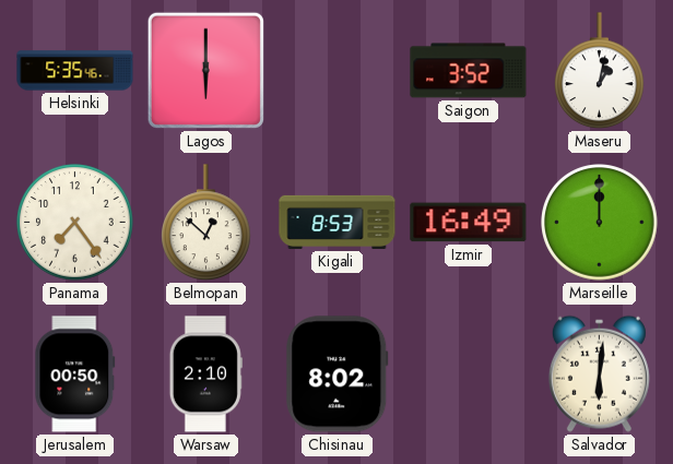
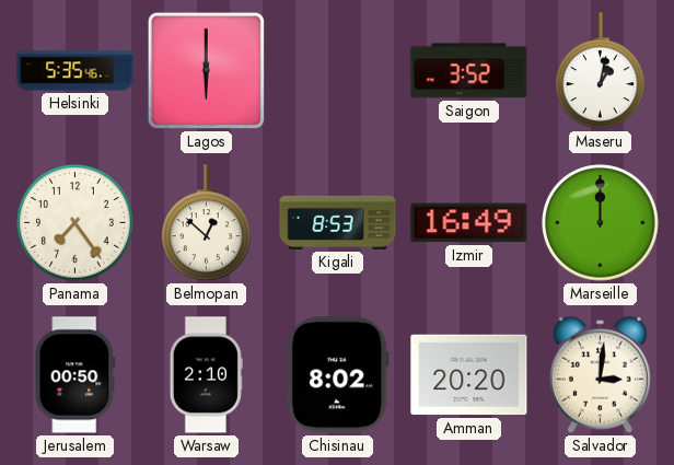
Amman: none -> 20:20
Salvador: 6:01 -> 3:01
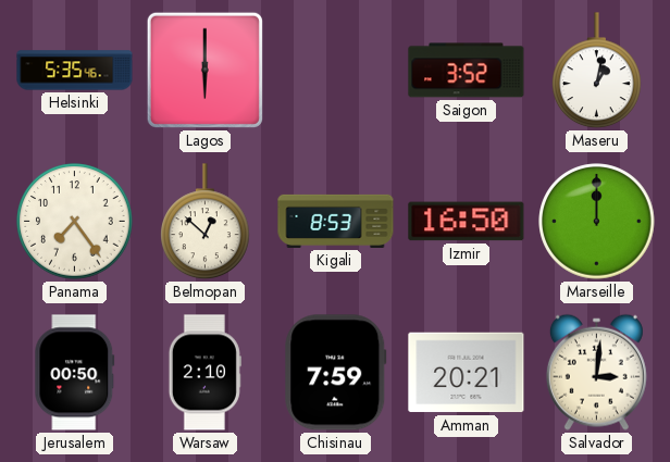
Izmir: 16:49 -> 16:50
Chisinau: 8:02 -> 7:59
Amman: 20:20 -> 20:21
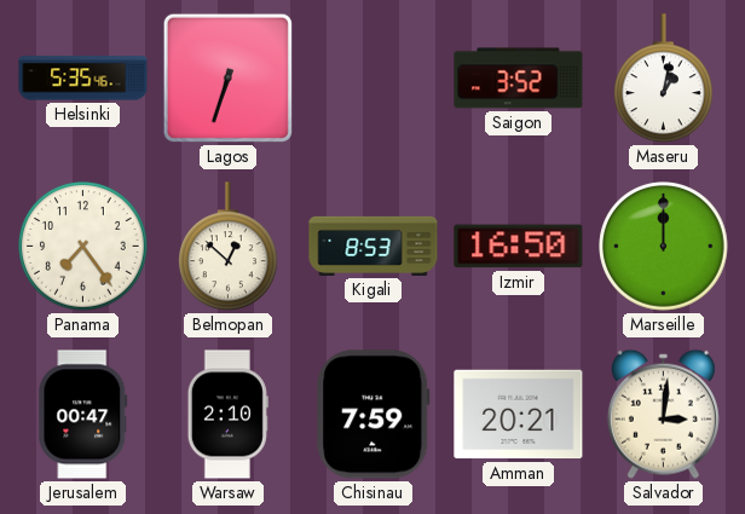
Lagos: 6:00 -> 6:33
Jerusalem: 00:50 -> 00:47
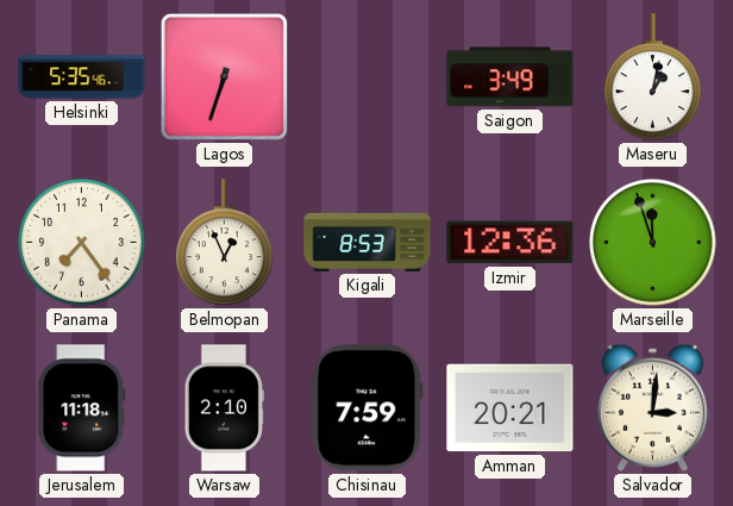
Saigon: 3:52 -> 3:49
Belmopan: 12:52 -> 12:56
Izmir: 16:50 -> 12:36
Marseille: 12:00 -> 11:57
Jerusalem: 00:47 -> 11:18
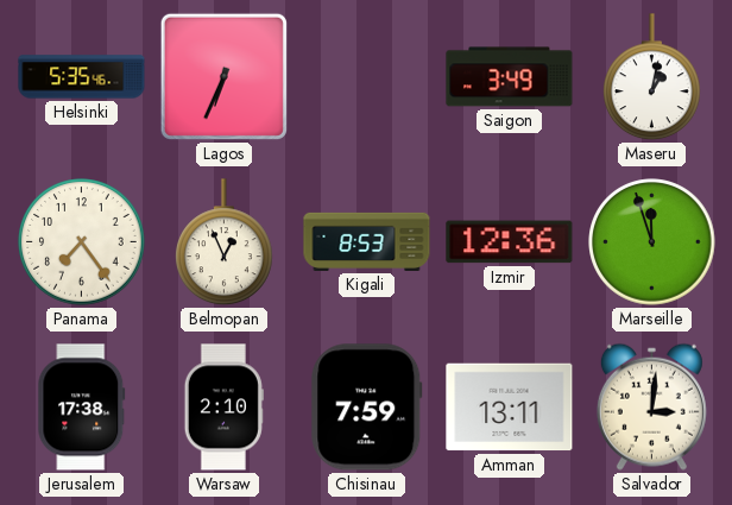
Lagos: 6:33 -> 6:34
Jerusalem: 11:18 -> 17:38
Amman: 20:21 -> 13:11
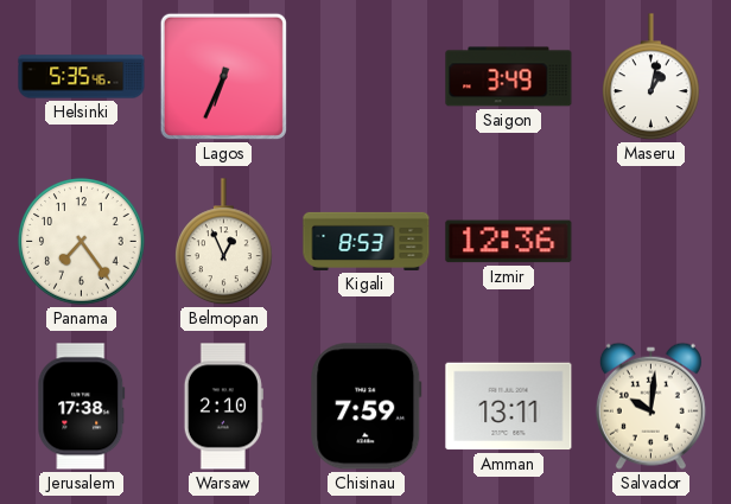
Marseille: 11:57 -> none
Salvador: 3:01 -> 10:01
